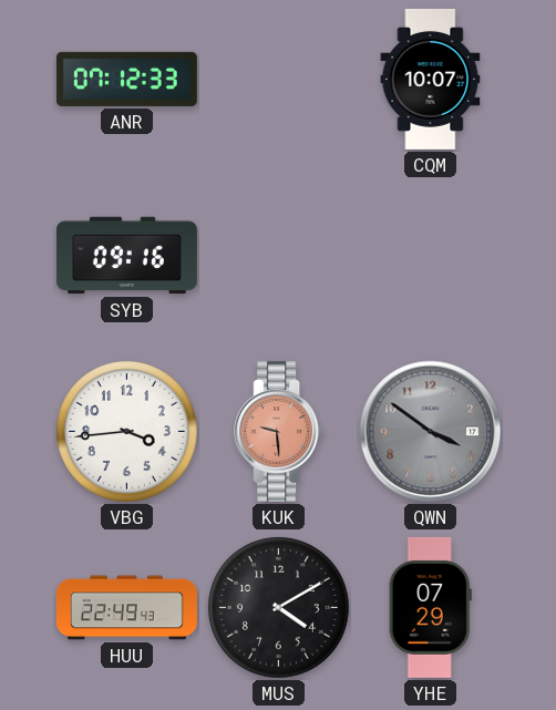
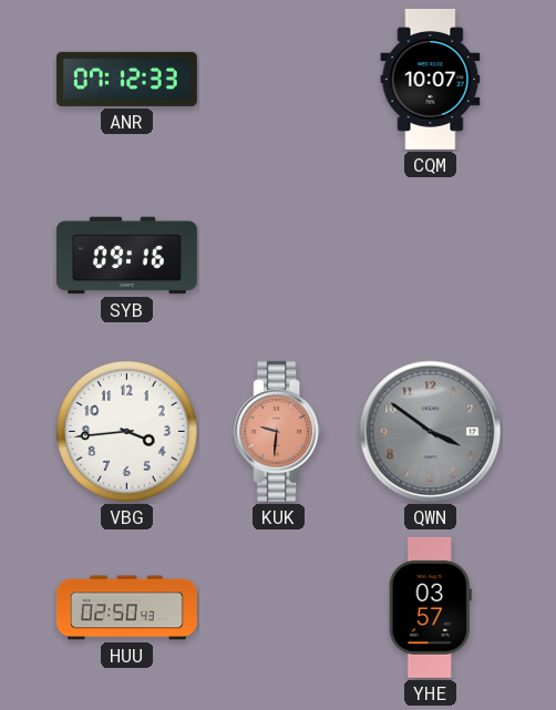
KUK: 9:29 -> 9:31
HUU: 22:49 -> 02:50
MUS: 4:10 -> none
YHE: 07:29 -> 03:57
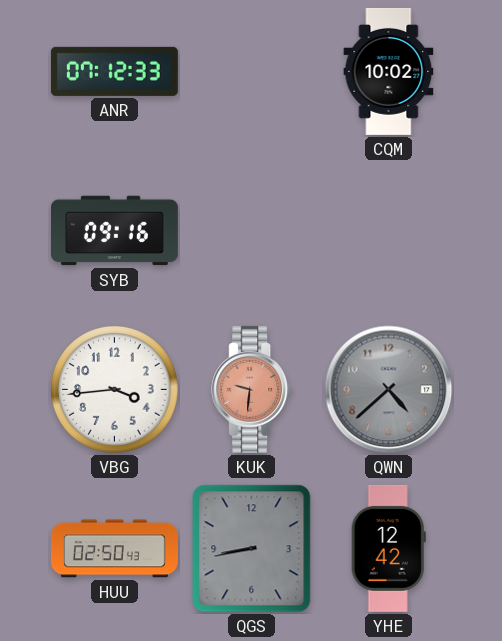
CQM: 10:07 -> 10:02
QWN: 3:51 -> 4:38
QGS: none -> 8:43
YHE: 03:57 -> 12:42
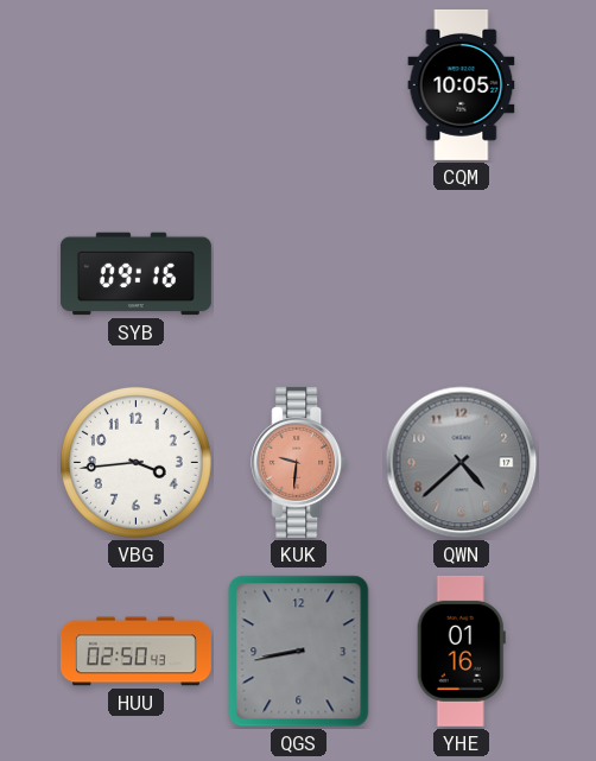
ANR: 07:12 -> none
CQM: 10:02 -> 10:05
YHE: 12:42 -> 01:16
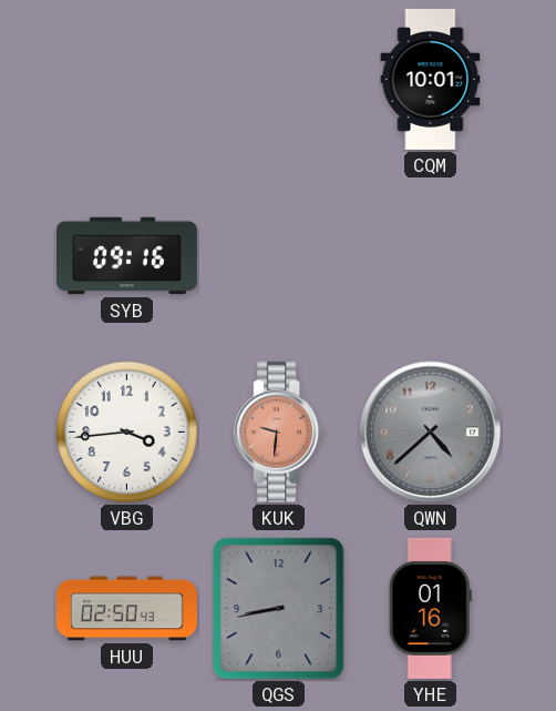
CQM: 10:05 -> 10:01
